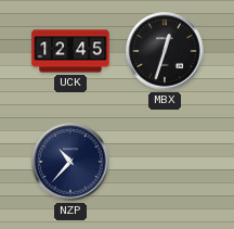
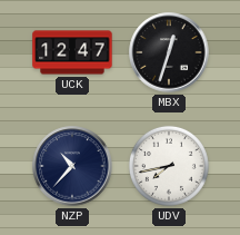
UCK: 12:45 -> 12:47
UDV: none -> 7:43
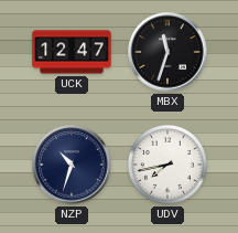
MBX: 12:33 -> 11:33
NZP: 10:37 -> 10:33
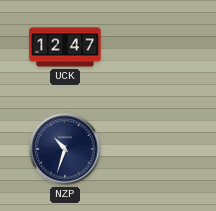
MBX: 11:33 -> none
UDV: 7:43 -> none
